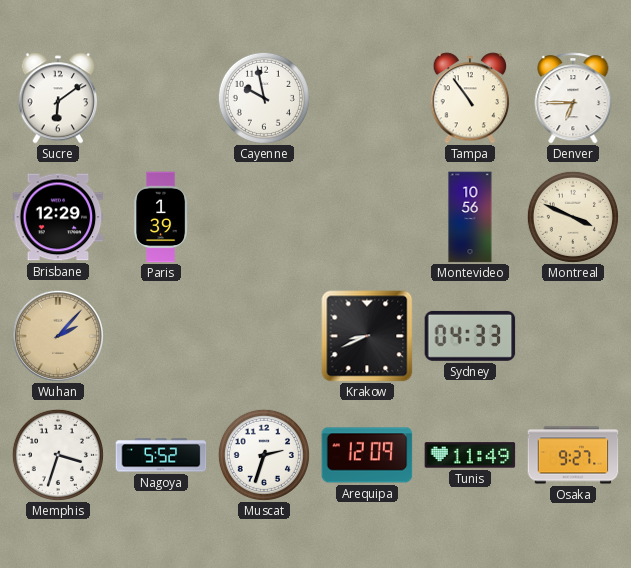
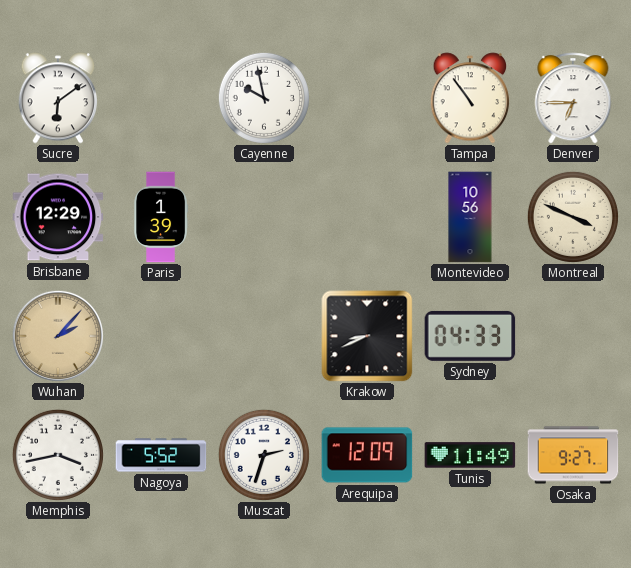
Memphis: 3:33 -> 3:43
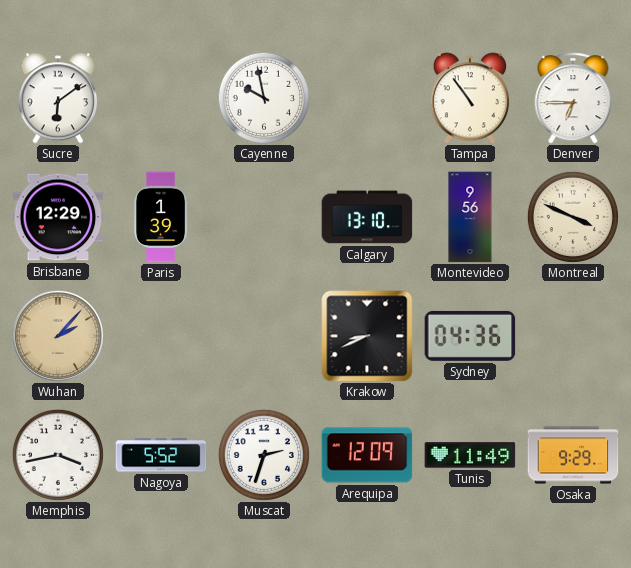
Calgary: none -> 13:10
Montevideo: 10:56 -> 9:56
Sydney: 04:33 -> 04:36
Osaka: 9:27 -> 9:29
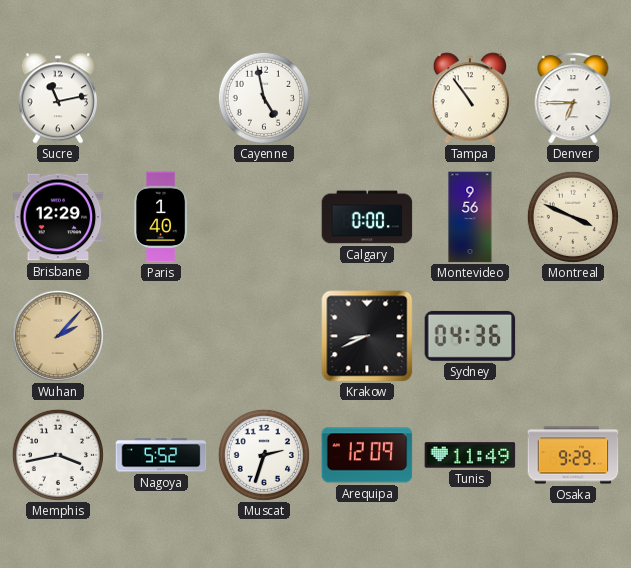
Sucre: 6:09 -> 11:13
Cayenne: 9:58 -> 4:58
Paris: 1:39 -> 1:40
Calgary: 13:10 -> 0:00
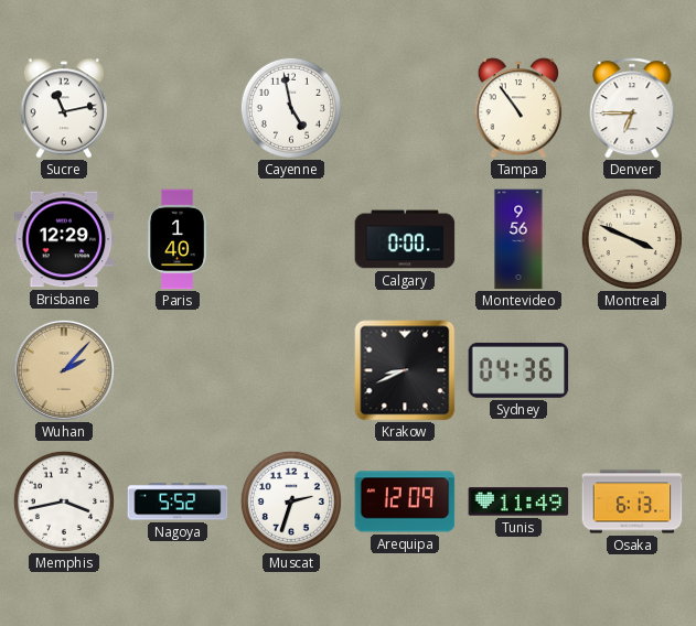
Osaka: 9:29 -> 6:13
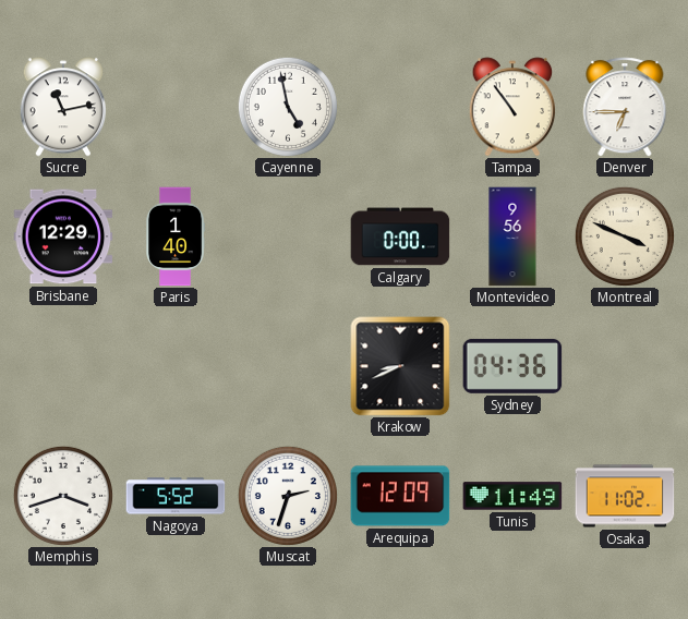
Wuhan: 2:07 -> none
Memphis: 3:43 -> 3:42
Osaka: 6:13 -> 11:02
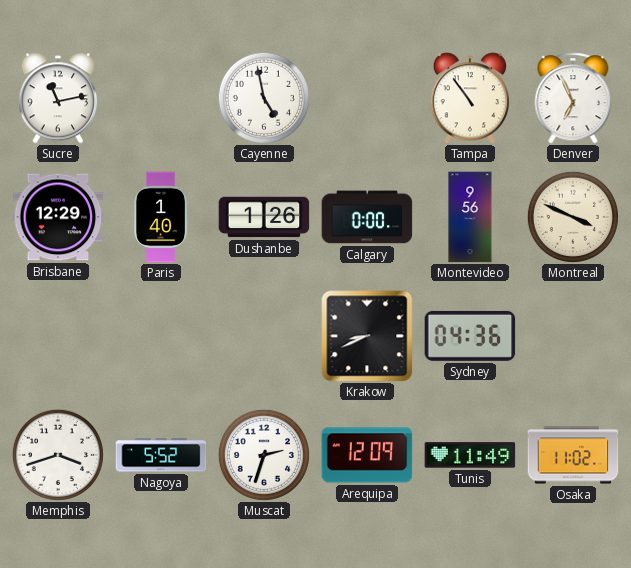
Denver: 6:45 -> 6:56
Dushanbe: none -> 1:26
